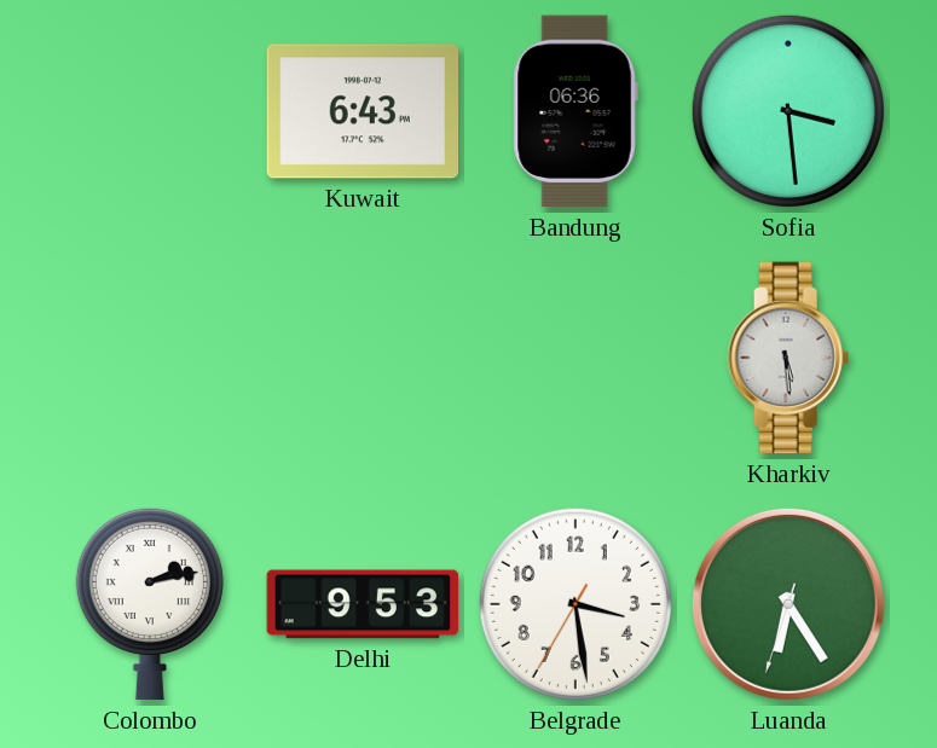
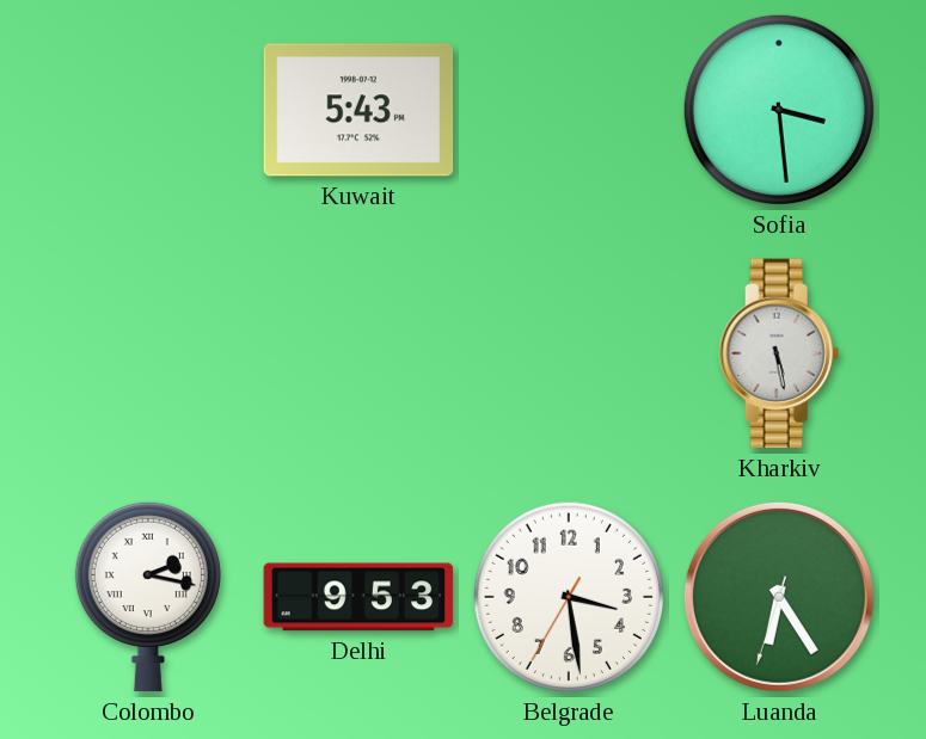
Kuwait: 6:43 -> 5:43
Bandung: 06:36 -> none
Kharkiv: 5:29 -> 5:28
Colombo: 2:13 -> 2:17
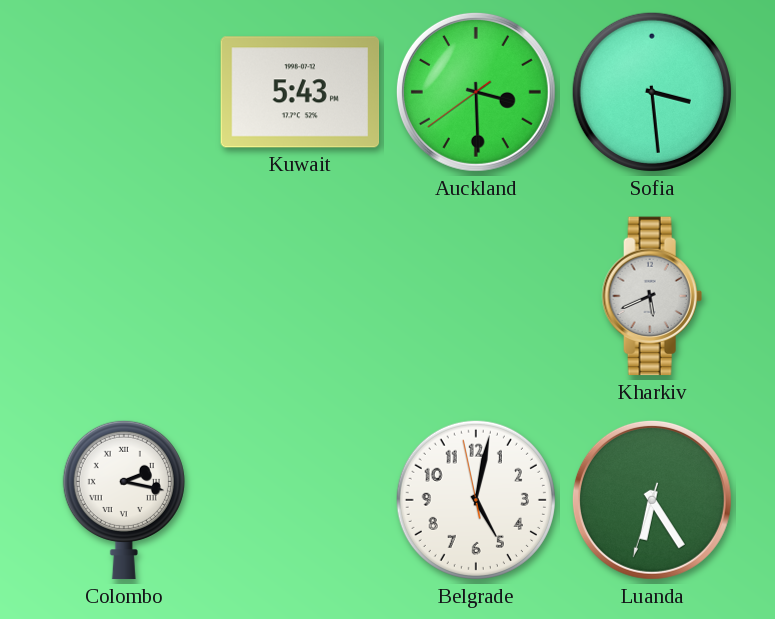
Auckland: none -> 3:29
Kharkiv: 5:28 -> 5:41
Delhi: 9:53 -> none
Belgrade: 3:28 -> 5:01
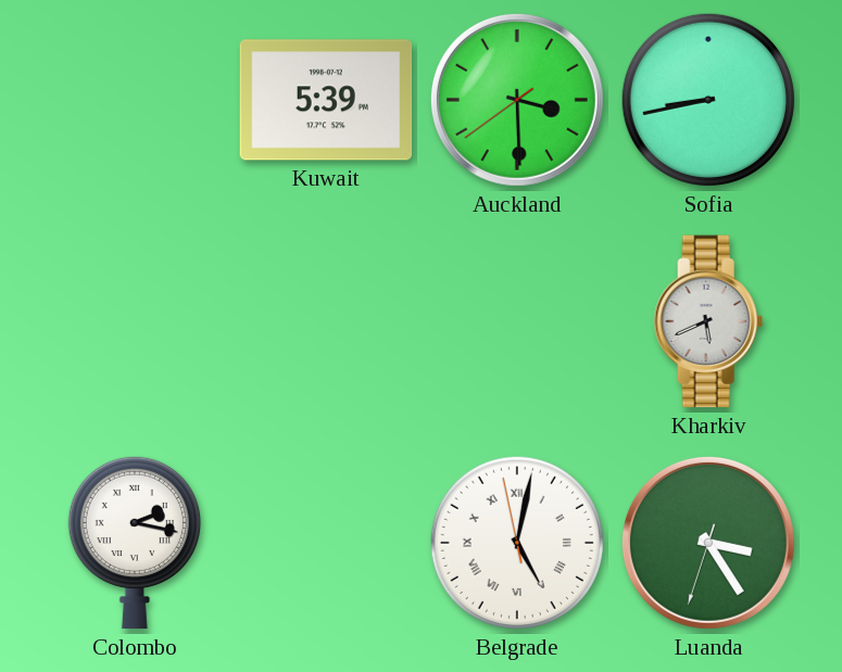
Kuwait: 5:43 -> 5:39
Sofia: 3:29 -> 8:43
Belgrade numerals: Arabic -> Roman
Luanda: 6:24 -> 3:24
